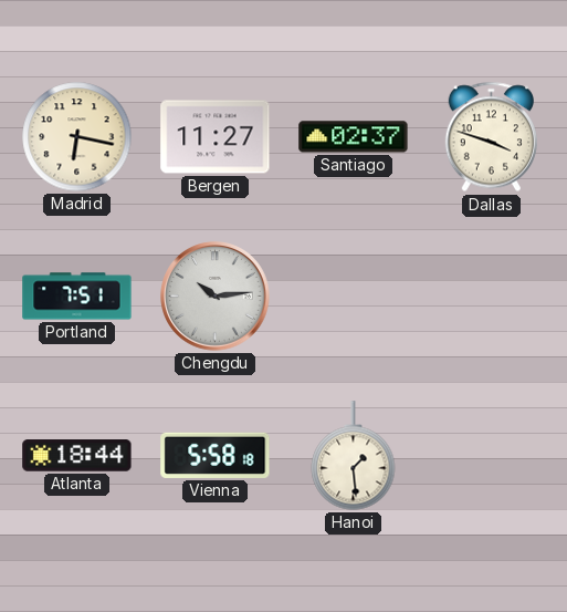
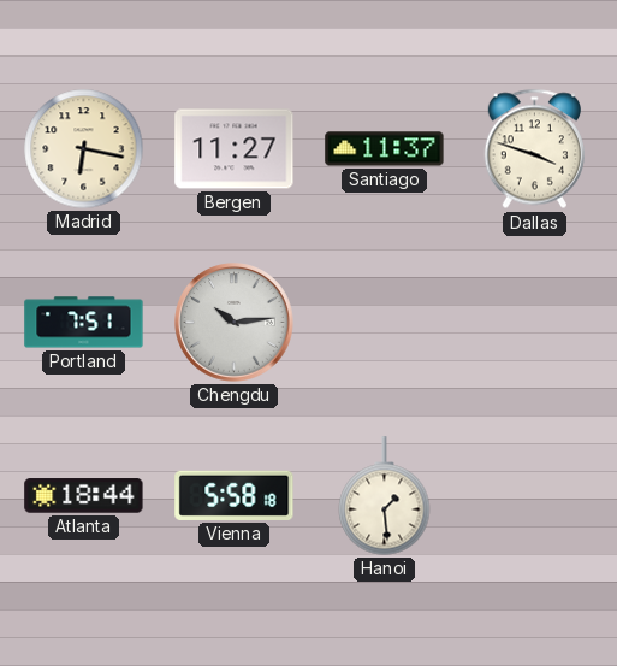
Santiago: 02:37 -> 11:37
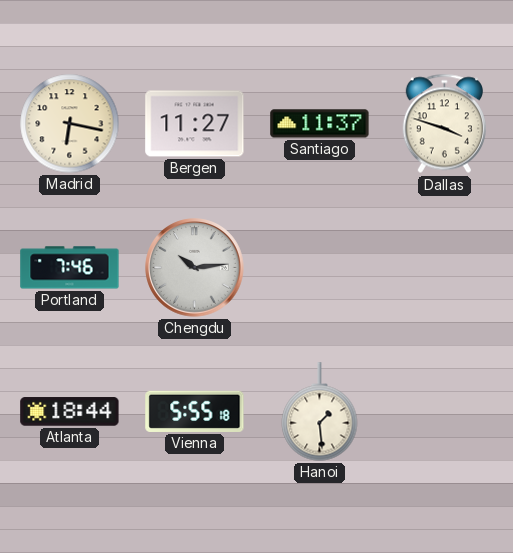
Portland: 7:51 -> 7:46
Vienna: 5:58 -> 5:55
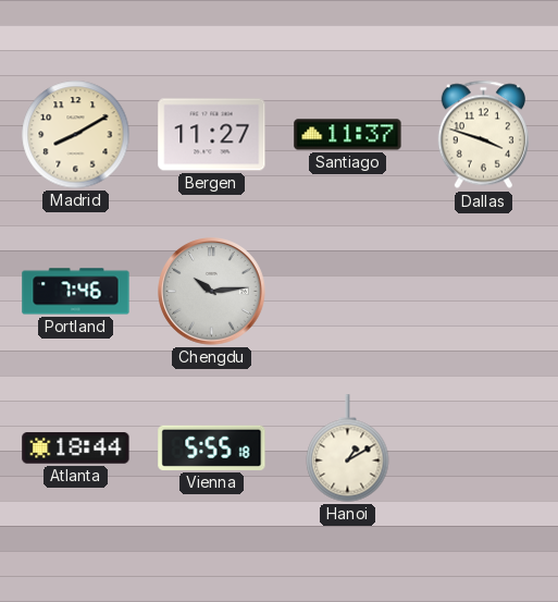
Madrid: 6:17 -> 8:10
Hanoi: 1:29 -> 1:10
